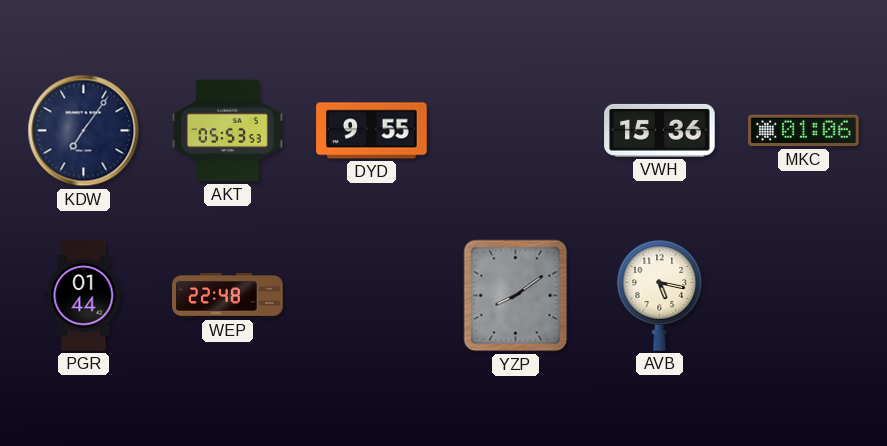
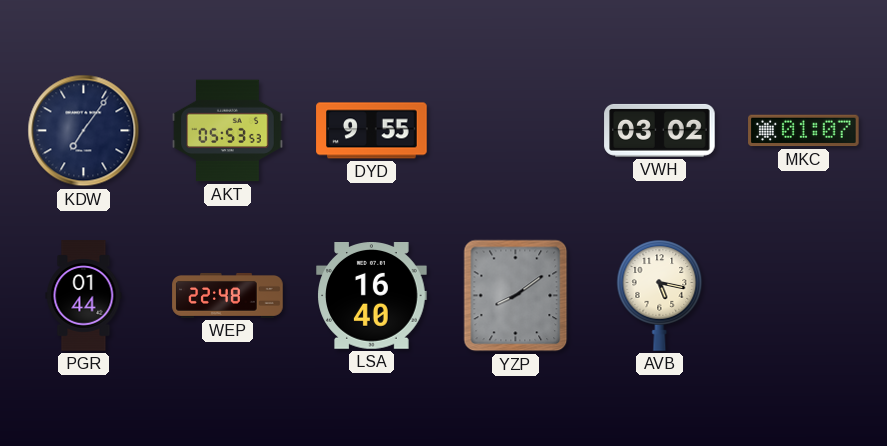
VWH: 15:36 -> 03:02
MKC: 01:06 -> 01:07
LSA: none -> 16:40
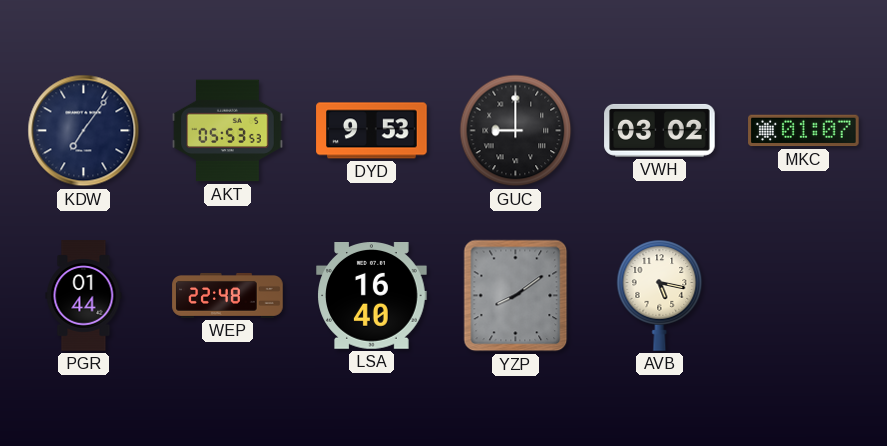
DYD: 9:55 -> 9:53
GUC: none -> 9:00
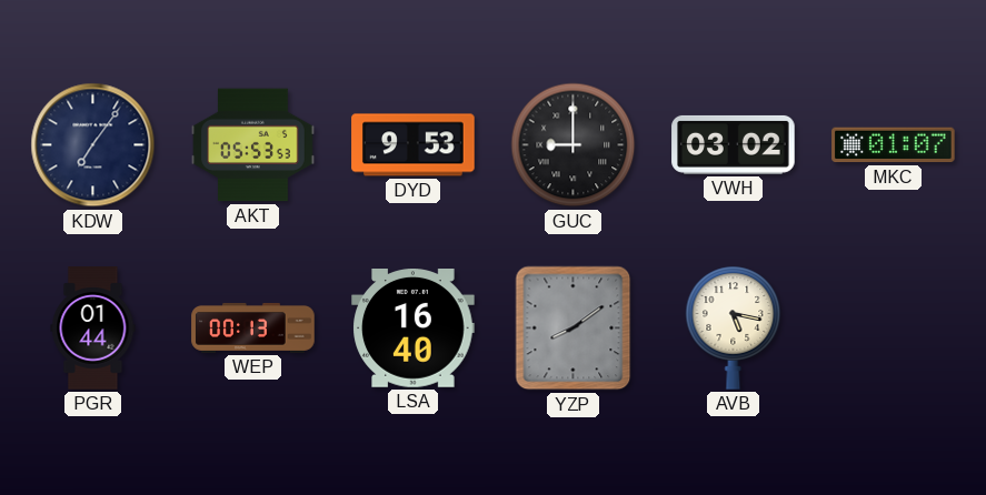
WEP: 22:48 -> 00:13
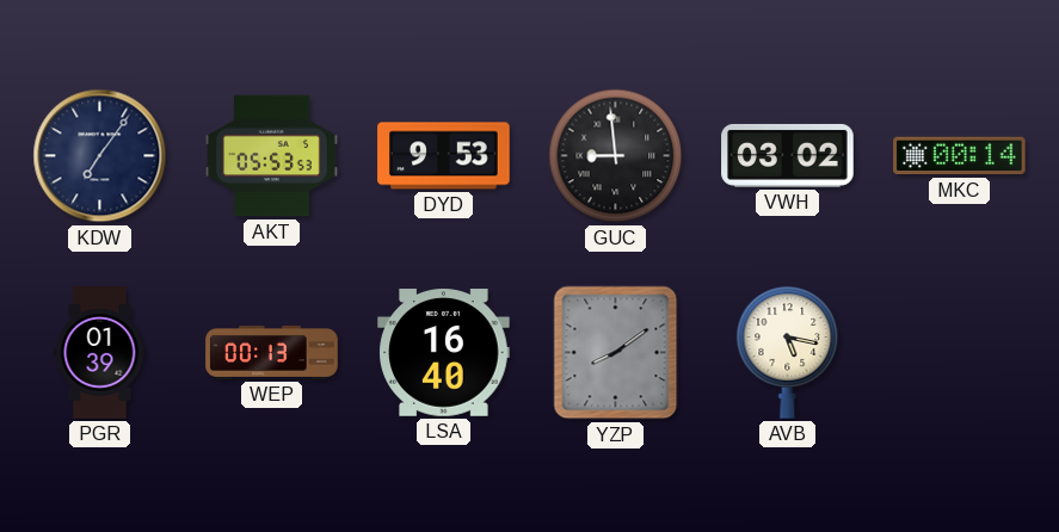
GUC: 9:00 -> 8:59
MKC: 01:07 -> 00:14
PGR: 01:44 -> 01:39
